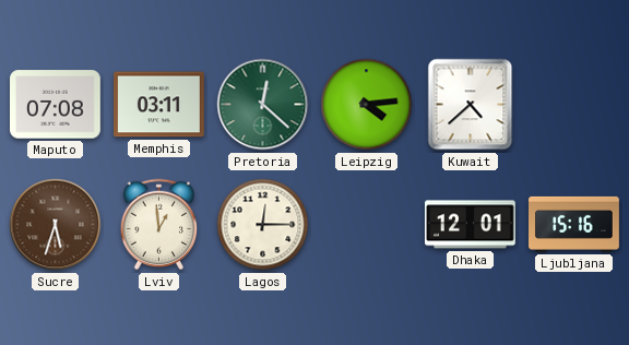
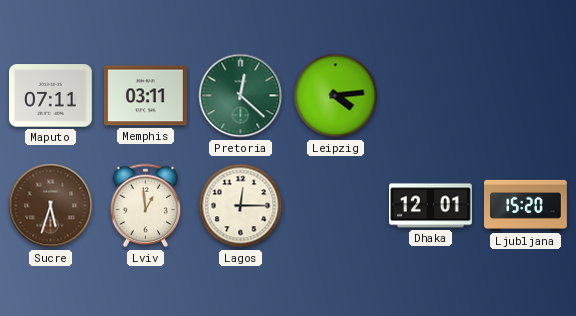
Maputo: 07:08 -> 07:11
Kuwait: 4:38 -> none
Ljubljana: 15:16 -> 15:20
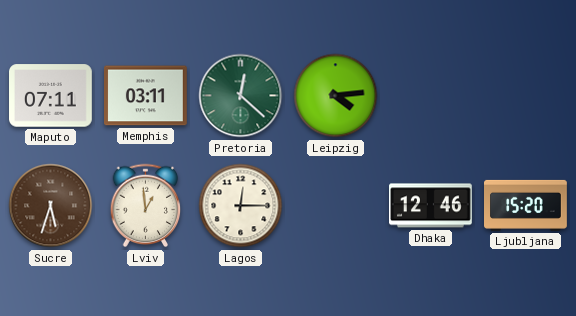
Dhaka: 12:01 -> 12:46
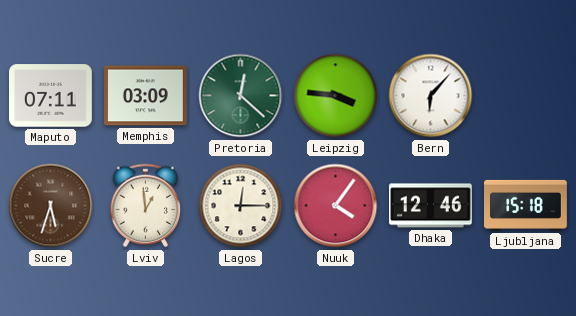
Memphis: 03:11 -> 03:09
Leipzig: 4:14 -> 3:46
Bern: none -> 6:07
Nuuk: none -> 4:06
Ljubljana: 15:20 -> 15:18
